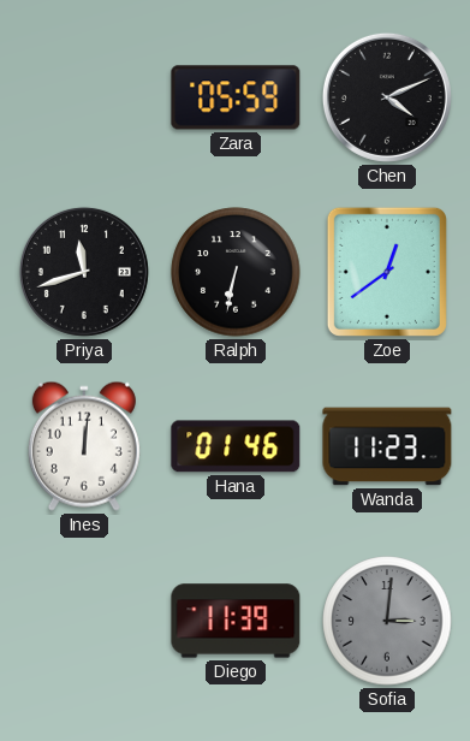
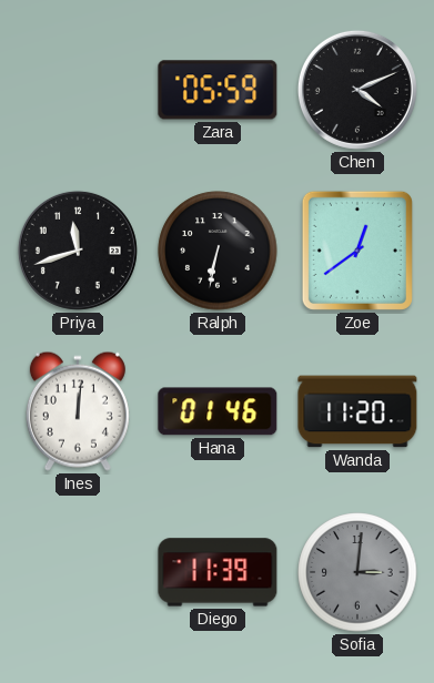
Wanda: 11:23 -> 11:20
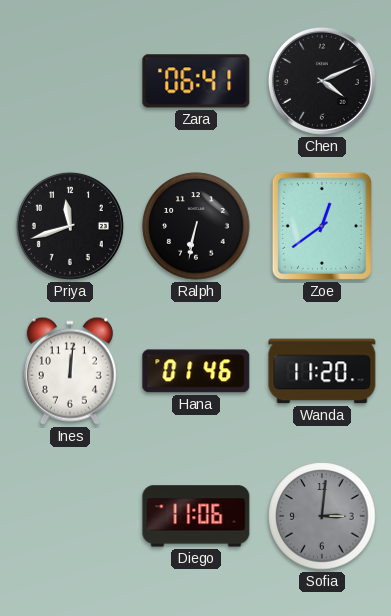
Zara: 05:59 -> 06:41
Diego: 11:39 -> 11:06
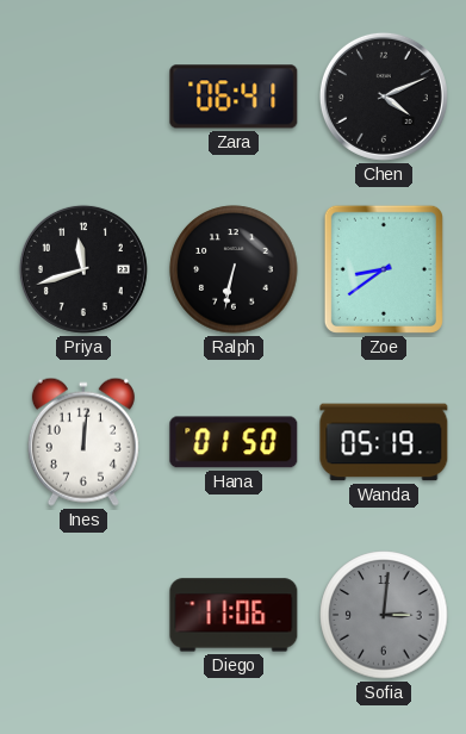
Zoe: 12:39 -> 8:39
Hana: 01:46 -> 01:50
Wanda: 11:20 -> 05:19
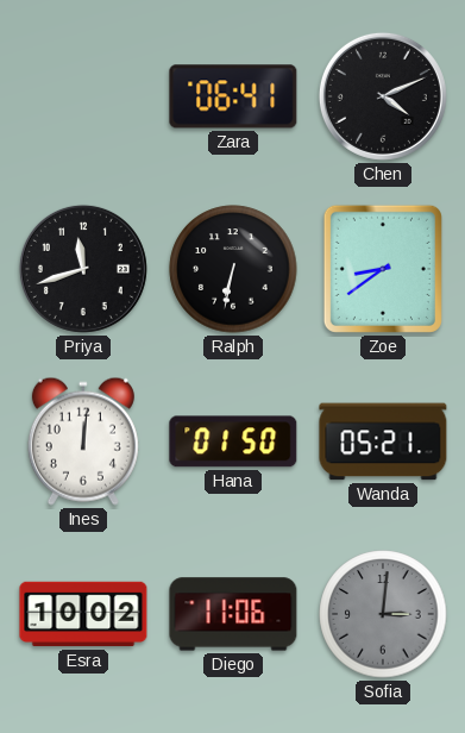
Wanda: 05:19 -> 05:21
Esra: none -> 10:02
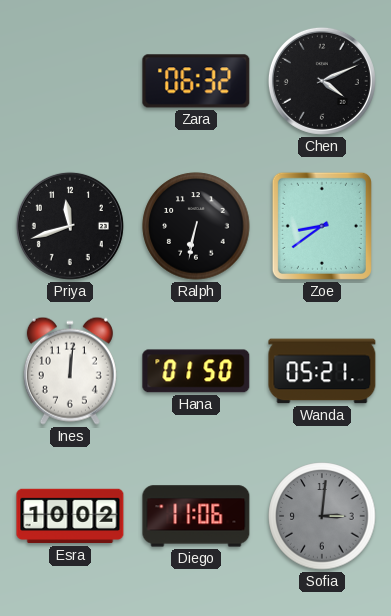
Zara: 06:41 -> 06:32
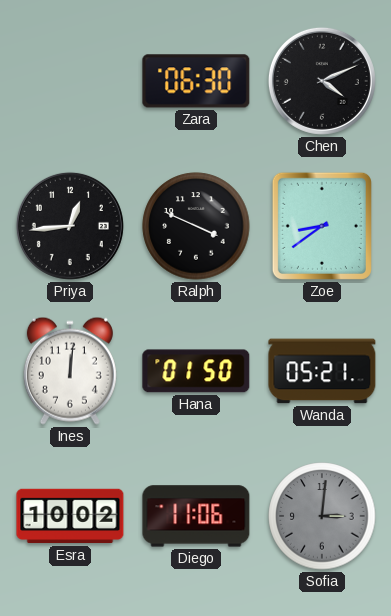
Zara: 06:32 -> 06:30
Priya: 11:42 -> 12:44
Ralph: 6:32 -> 3:49
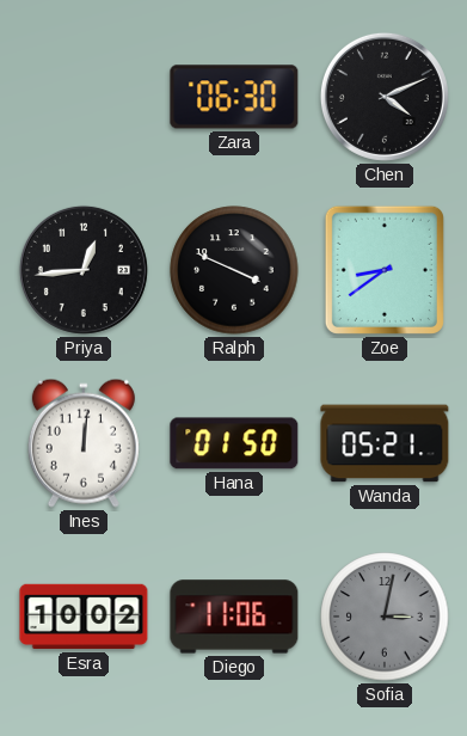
Sofia: 3:01 -> 3:02
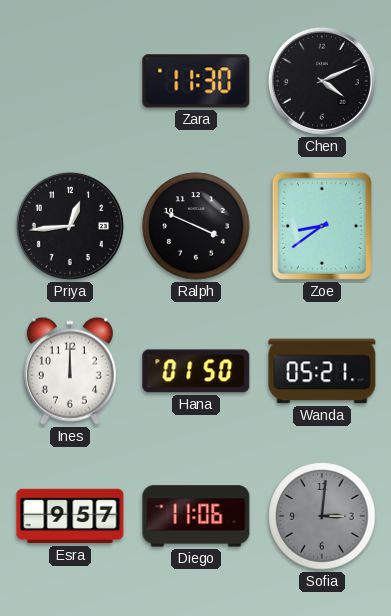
Zara: 06:30 -> 11:30
Ines: 12:01 -> 12:00
Esra: 10:02 -> 9:57
Sofia: 3:02 -> 3:01
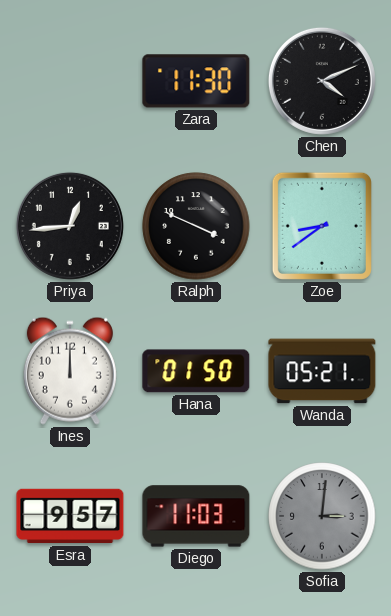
Diego: 11:06 -> 11:03
